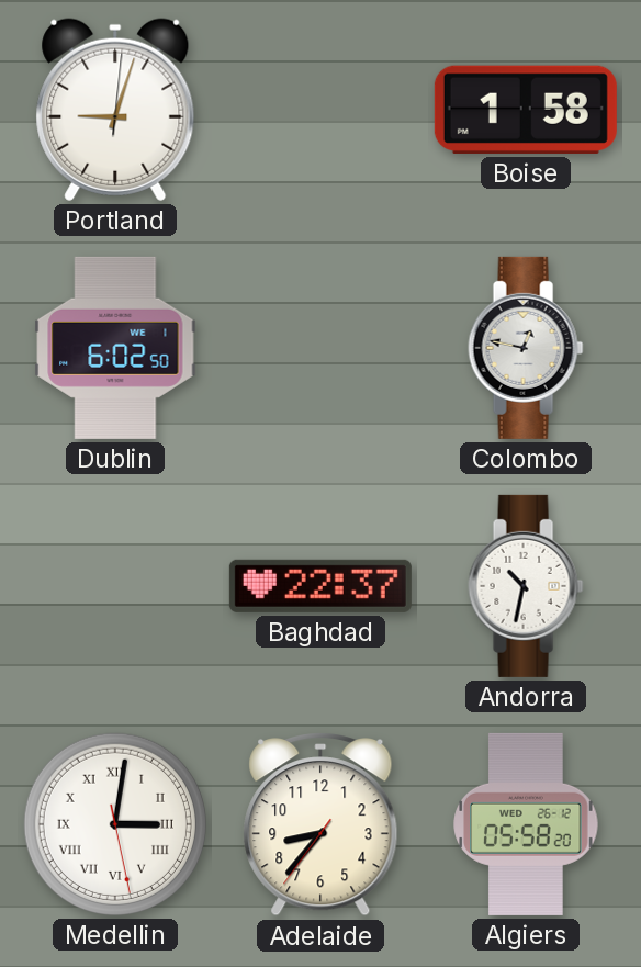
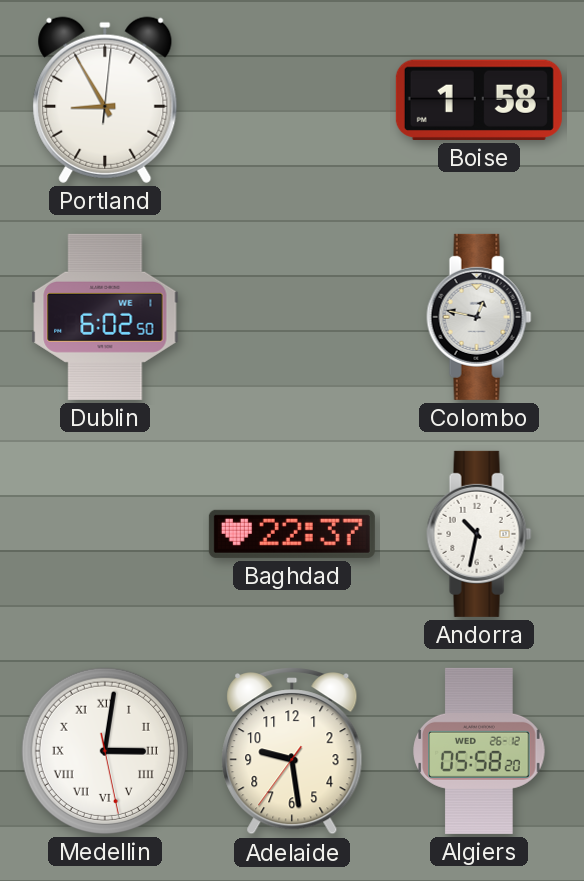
Portland: 9:03 -> 8:55
Adelaide: 8:36 -> 9:28
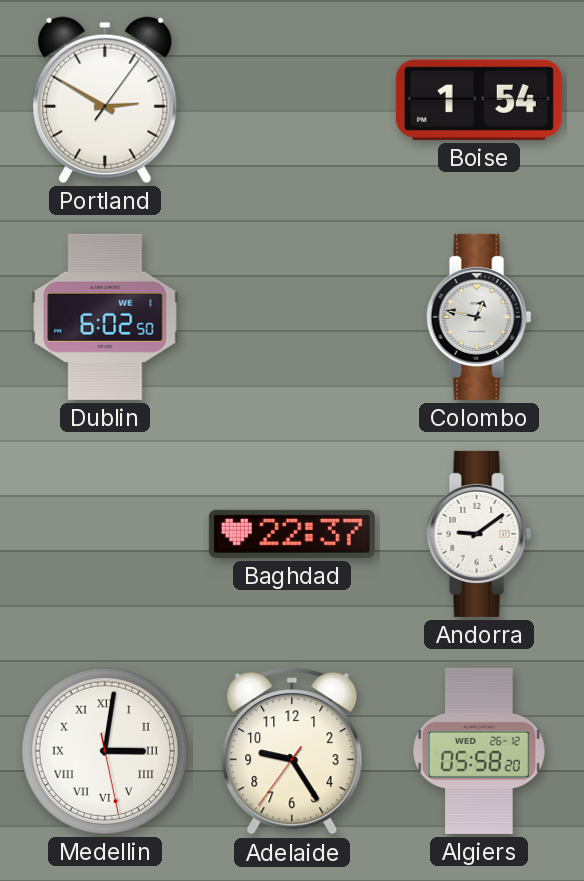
Portland: 8:55 -> 2:50
Boise: 1:58 -> 1:54
Andorra: 10:32 -> 9:09
Adelaide: 9:28 -> 9:24
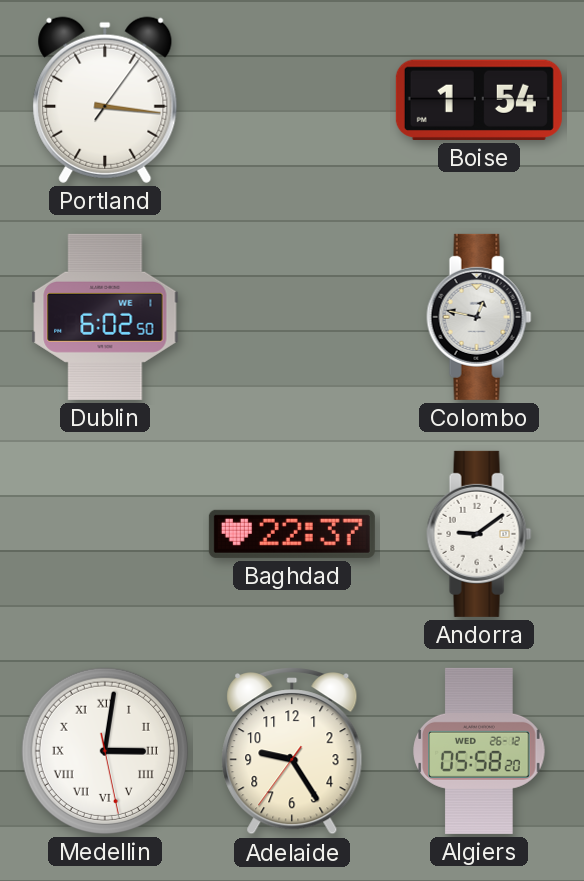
Portland: 2:50 -> 3:16
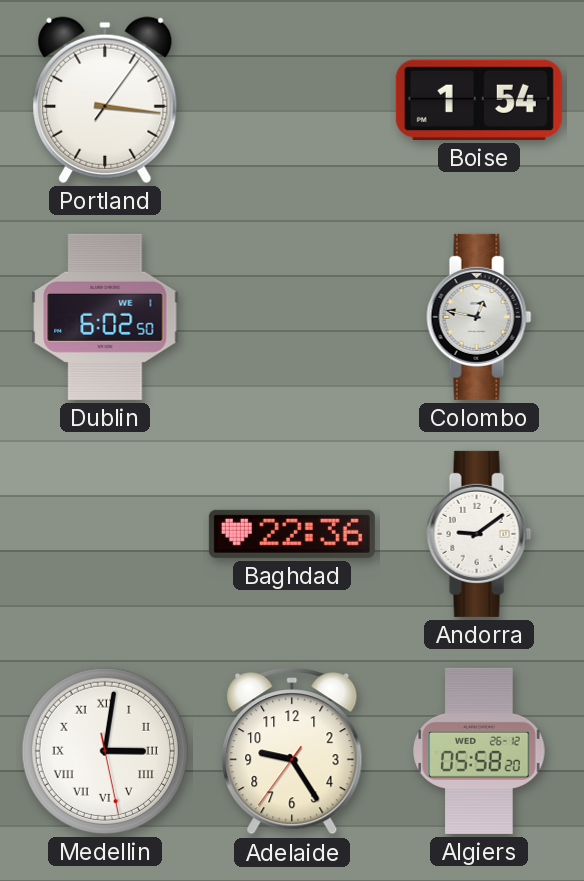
Baghdad: 22:37 -> 22:36
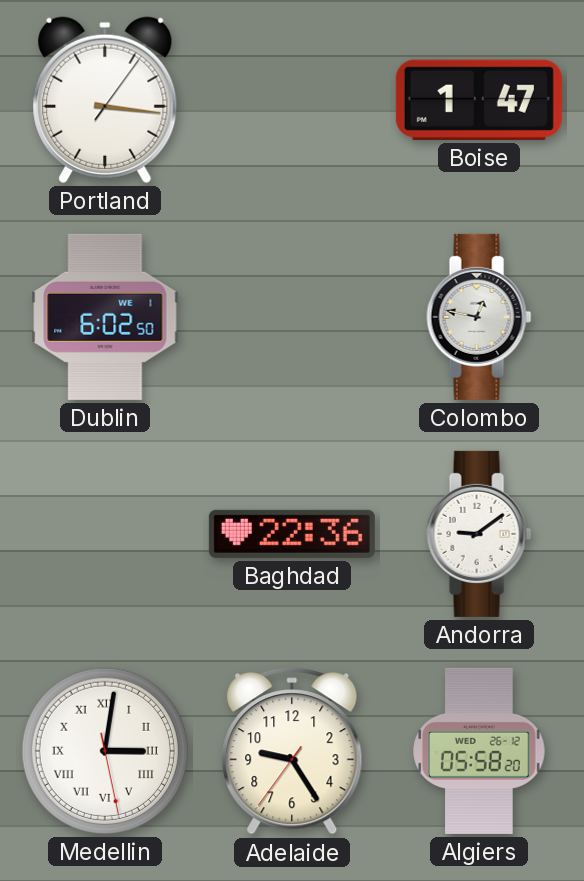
Boise: 1:54 -> 1:47
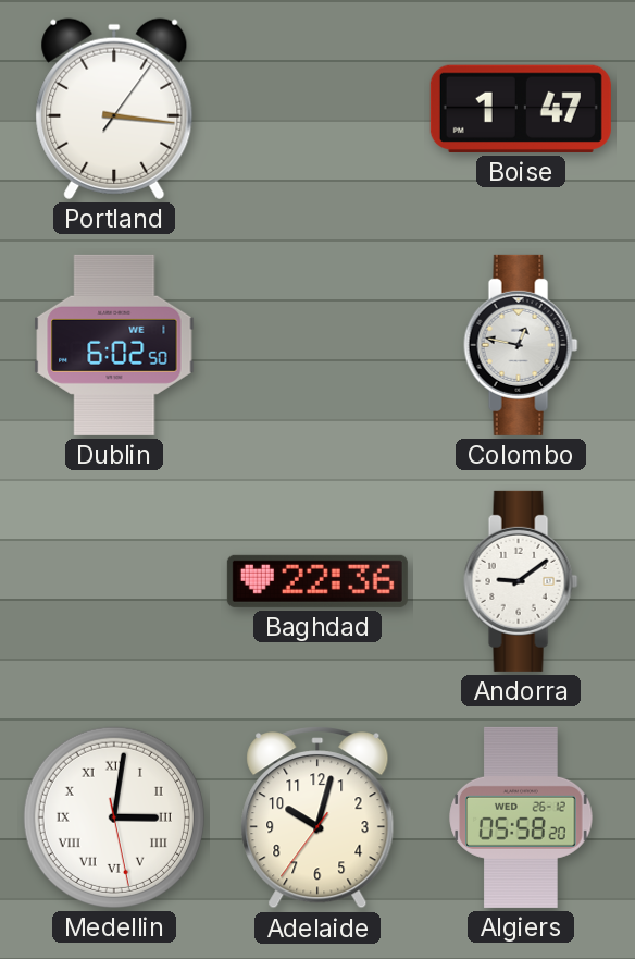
Adelaide: 9:24 -> 10:02
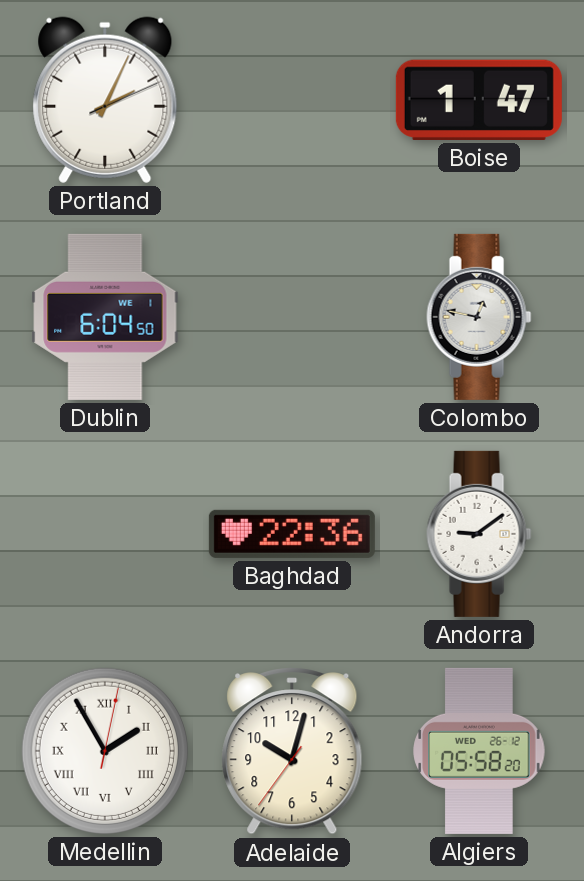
Portland: 3:16 -> 2:04
Dublin: 6:02 -> 6:04
Medellin: 3:01 -> 1:55
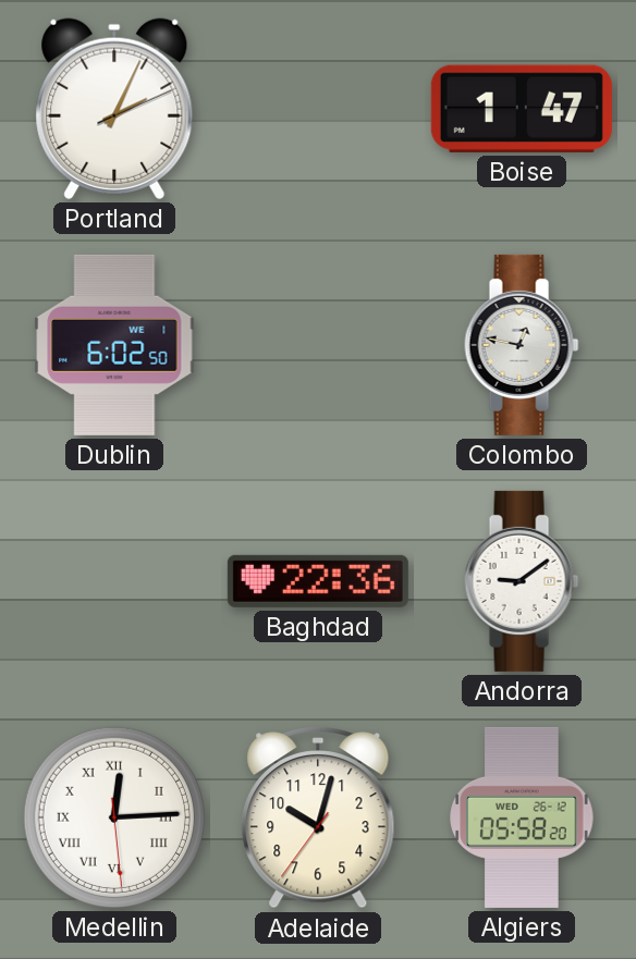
Dublin: 6:04 -> 6:02
Medellin: 1:55 -> 12:14
